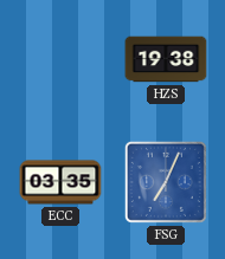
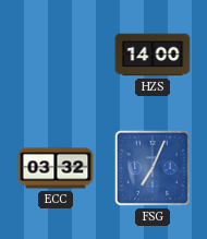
HZS: 19:38 -> 14:00
ECC: 03:35 -> 03:32
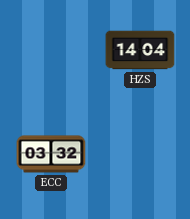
HZS: 14:00 -> 14:04
FSG: 7:04 -> none
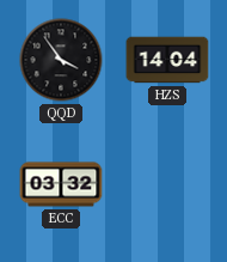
QQD: none -> 3:54
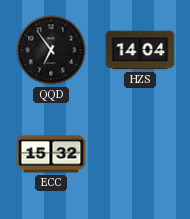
QQD: 3:54 -> 6:54
ECC: 03:32 -> 15:32
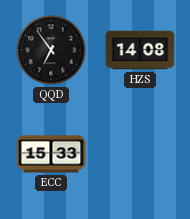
HZS: 14:04 -> 14:08
ECC: 15:32 -> 15:33
